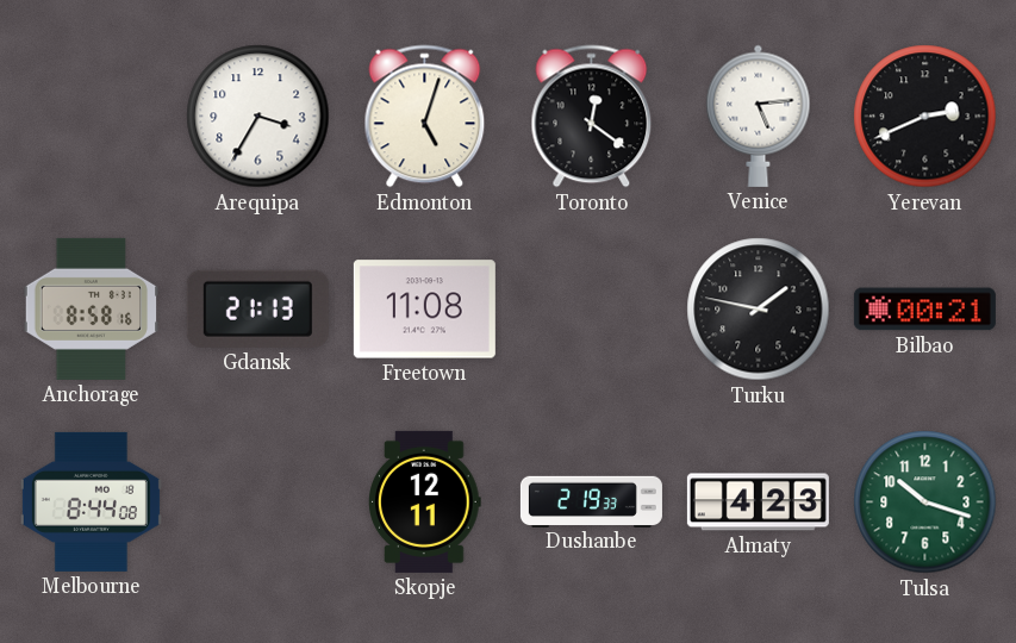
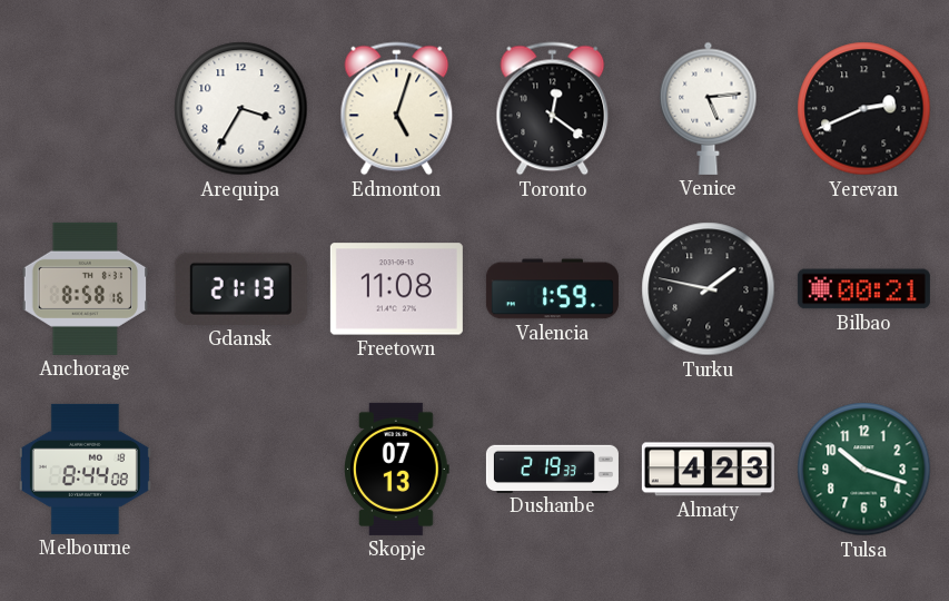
Valencia: none -> 1:59
Skopje: 12:11 -> 07:13
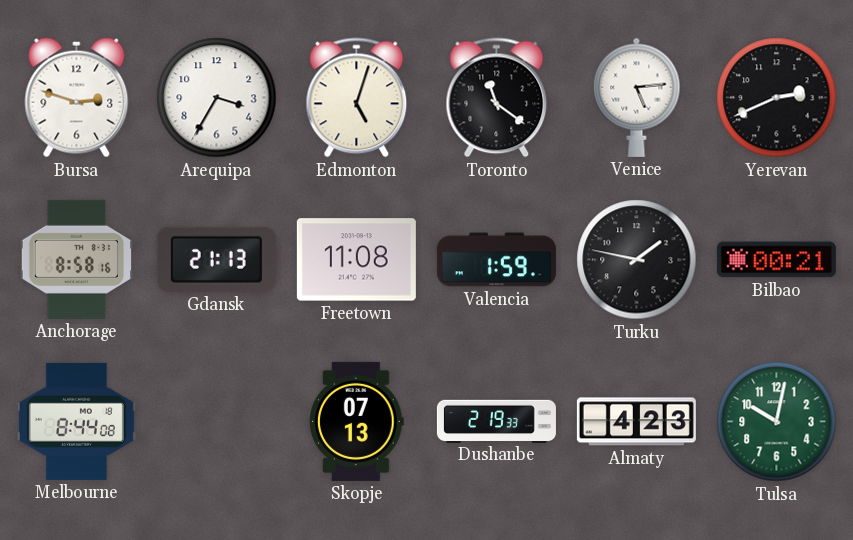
Bursa: none -> 2:48
Toronto: 12:21 -> 11:21
Tulsa: 10:18 -> 10:02
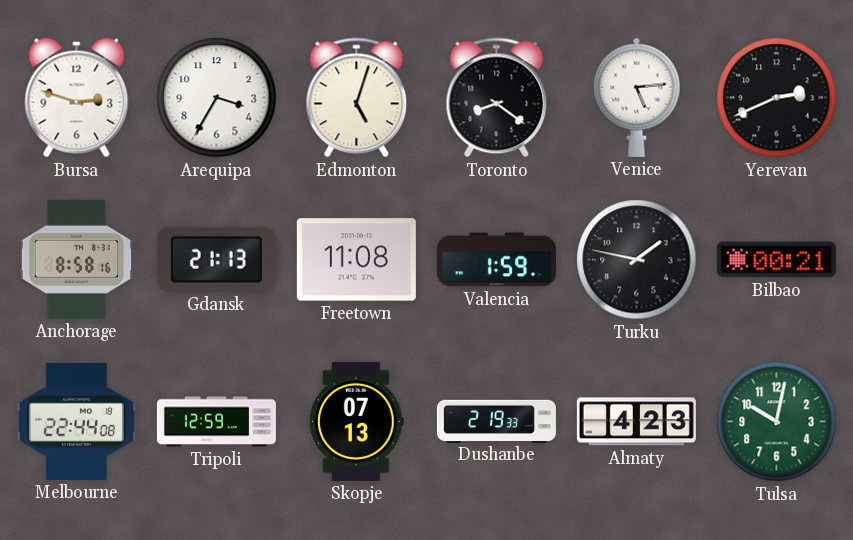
Toronto: 11:21 -> 8:21
Melbourne: 8:44 -> 22:44
Tripoli: none -> 12:59
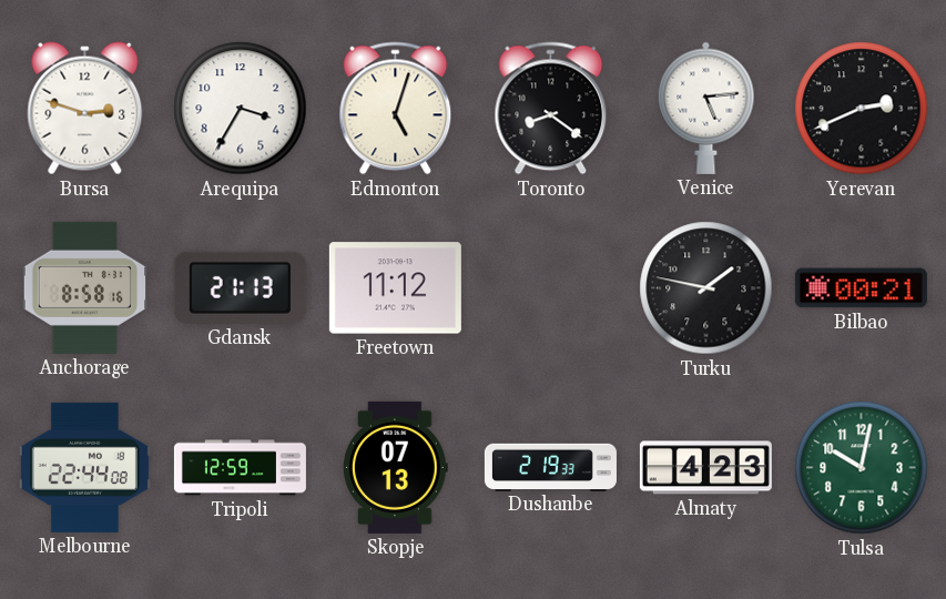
Freetown: 11:08 -> 11:12
Valencia: 1:59 -> none
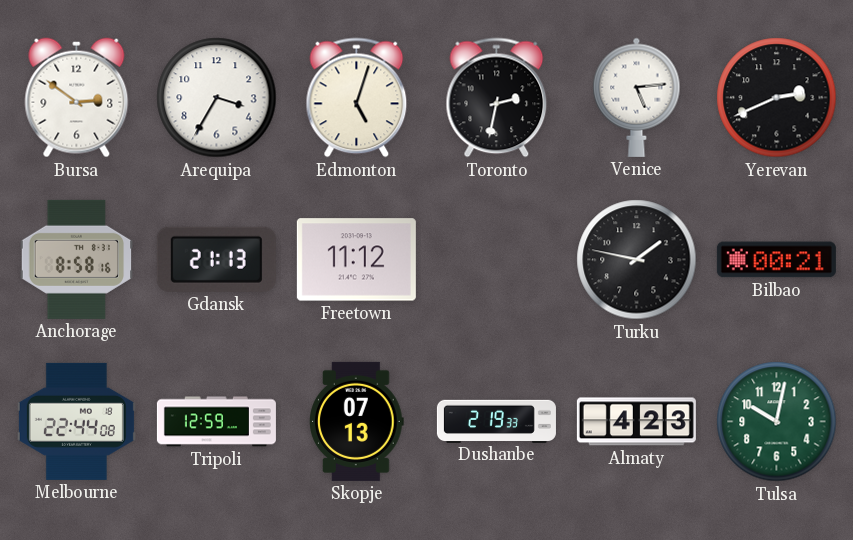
Bursa: 2:48 -> 2:51
Toronto: 8:21 -> 2:32
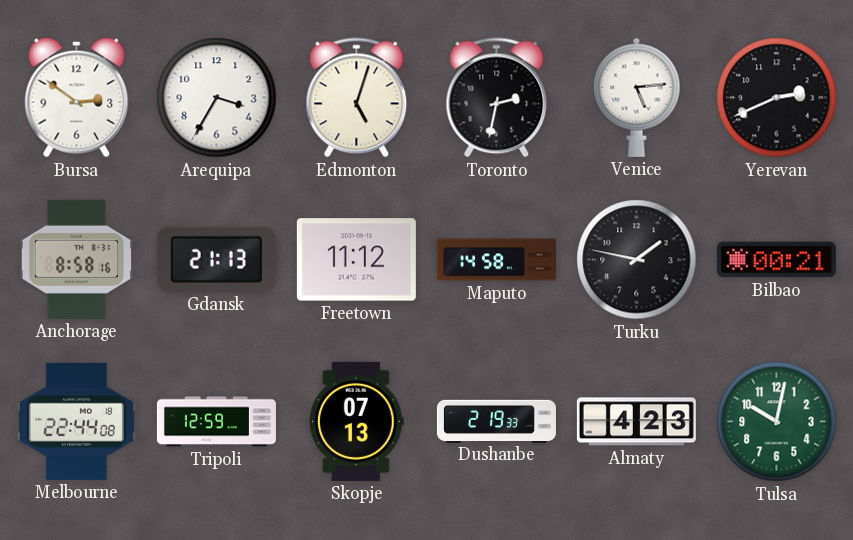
Maputo: none -> 14:58
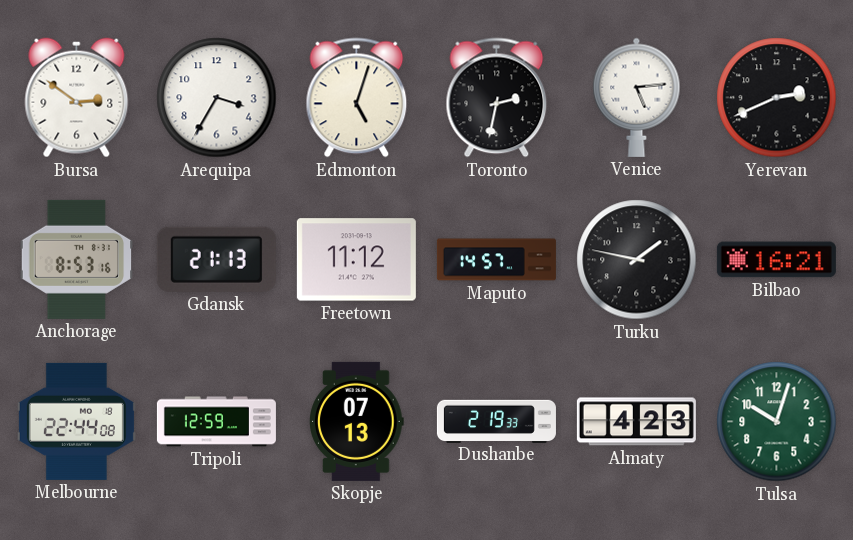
Anchorage: 8:58 -> 8:53
Maputo: 14:58 -> 14:57
Bilbao: 00:21 -> 16:21
Tulsa: 10:02 -> 10:03
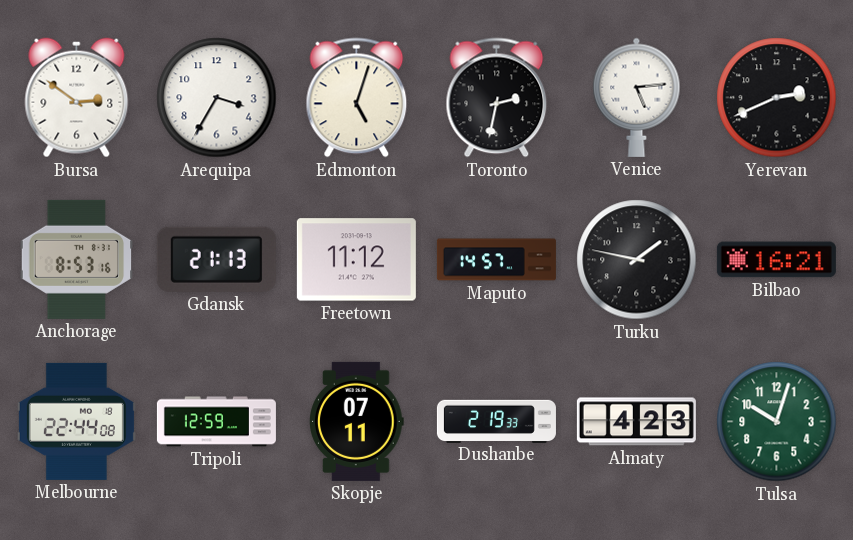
Skopje: 07:13 -> 07:11
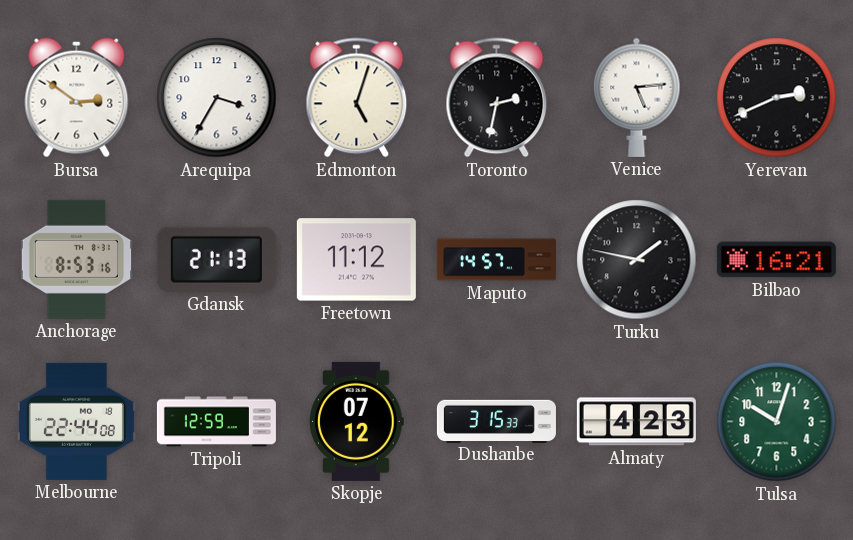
Skopje: 07:11 -> 07:12
Dushanbe: 2:19 -> 3:15
